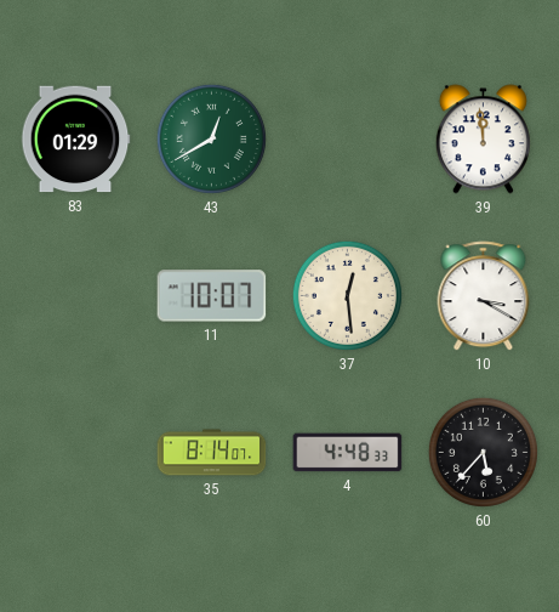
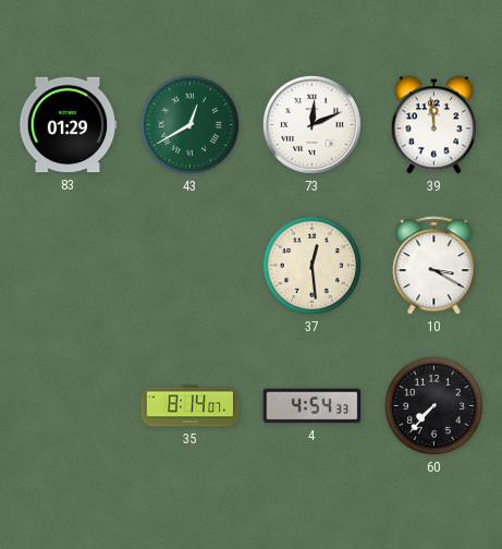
73: none -> 12:11
11: 10:07 -> none
4: 4:48 -> 4:54
60: 5:37 -> 7:37
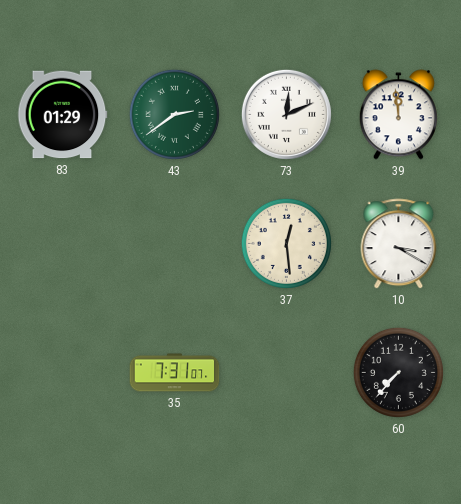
43: 12:40 -> 2:39
35: 8:14 -> 7:31
4: 4:54 -> none
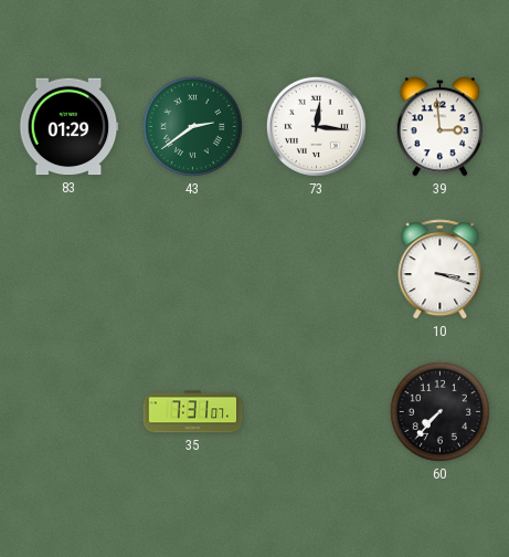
73: 12:11 -> 12:16
39: 11:59 -> 2:59
37: 12:29 -> none
10: 3:20 -> 3:18
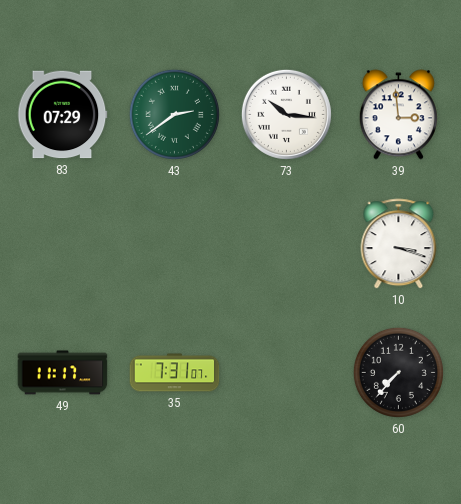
83: 01:29 -> 07:29
73: 12:16 -> 10:16
49: none -> 11:17
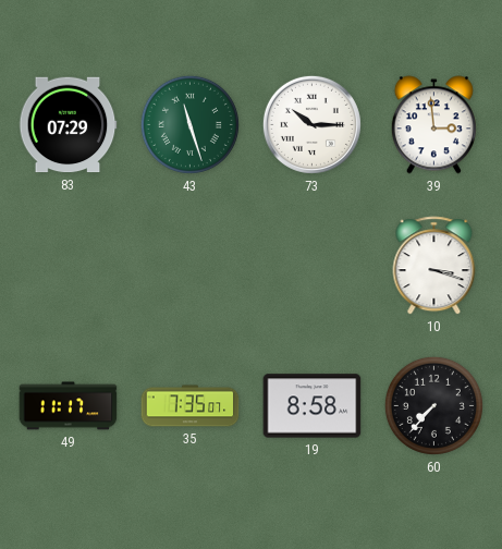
43: 2:39 -> 11:27
73: 10:16 -> 10:15
35: 7:31 -> 7:35
19: none -> 8:58
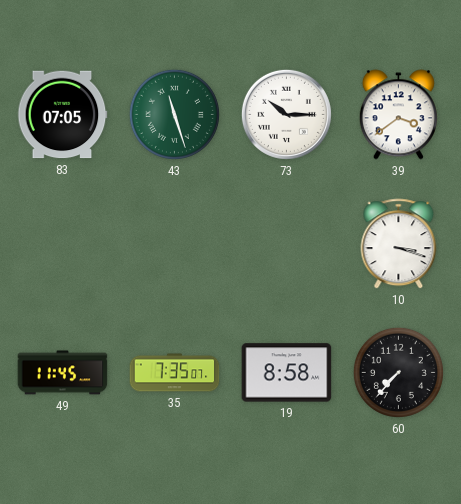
83: 07:29 -> 07:05
39: 2:59 -> 3:39
49: 11:17 -> 11:45
